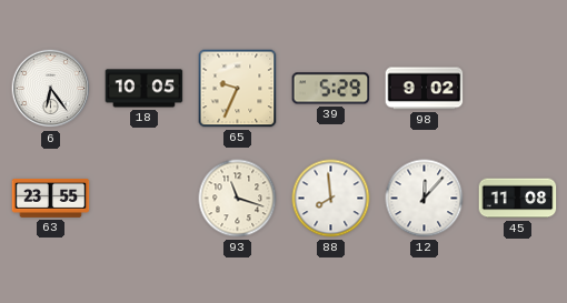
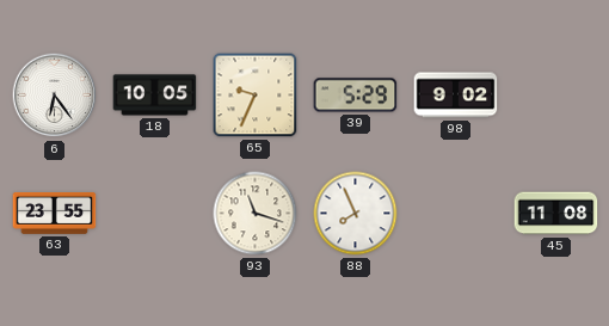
88: 7:59 -> 7:56
12: 12:07 -> none
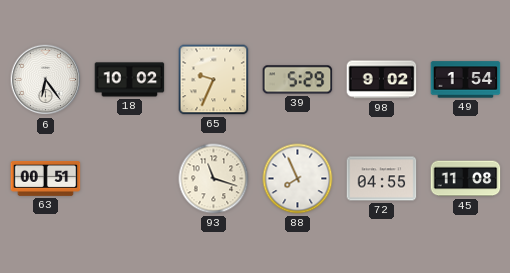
18: 10:05 -> 10:02
49: none -> 1:54
63: 23:55 -> 00:51
72: none -> 04:55
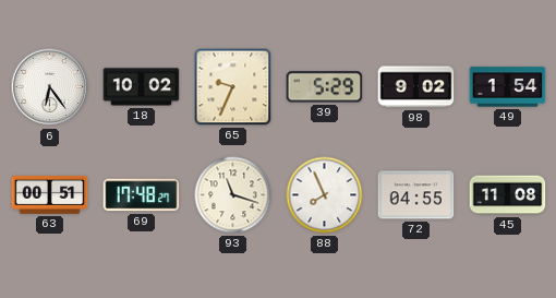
69: none -> 17:48
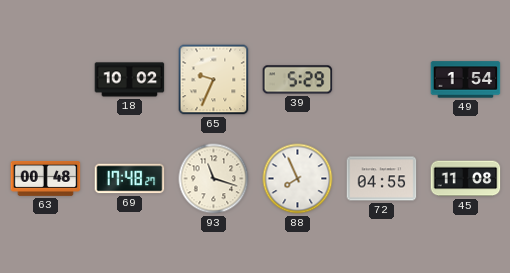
6: 6:24 -> none
98: 9:02 -> none
63: 00:51 -> 00:48
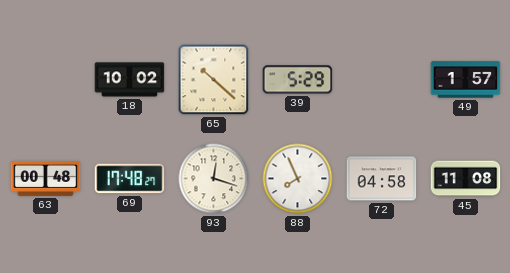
65: 9:34 -> 10:22
49: 1:54 -> 1:57
93: 11:18 -> 12:18
72: 04:55 -> 04:58
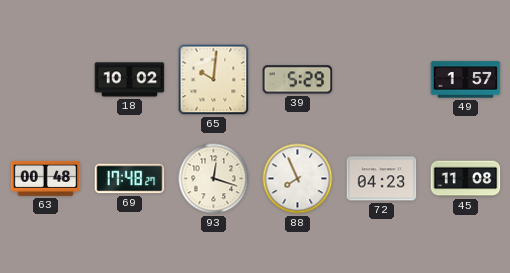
65: 10:22 -> 10:01
72: 04:58 -> 04:23
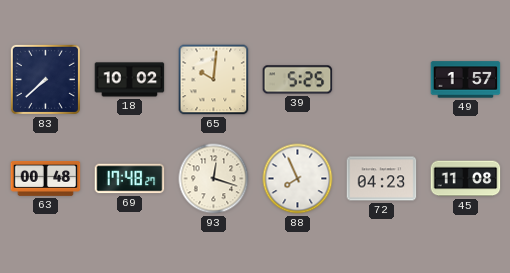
83: none -> 7:38
39: 5:29 -> 5:25
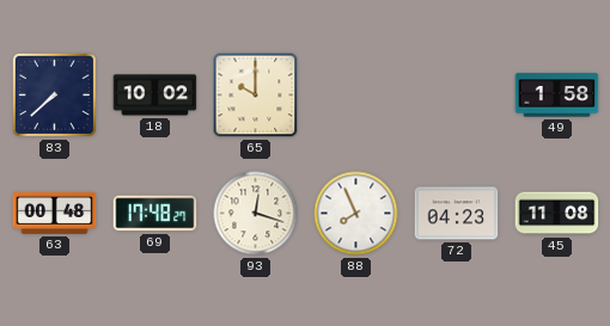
65: 10:01 -> 10:00
39: 5:25 -> none
49: 1:57 -> 1:58
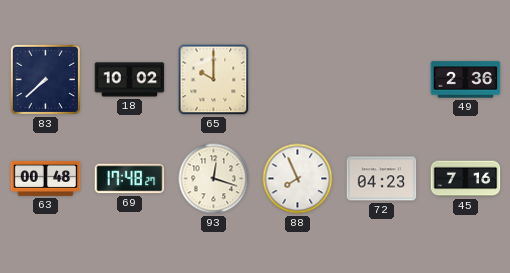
49: 1:58 -> 2:36
45: 11:08 -> 7:16
